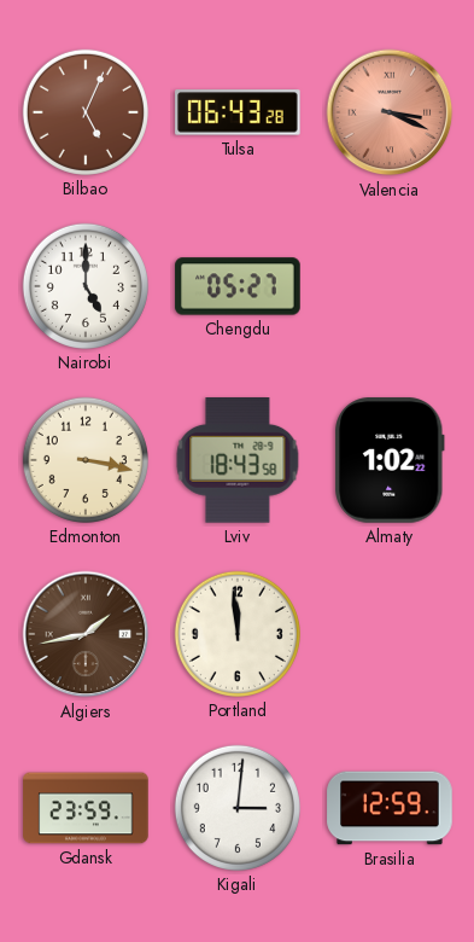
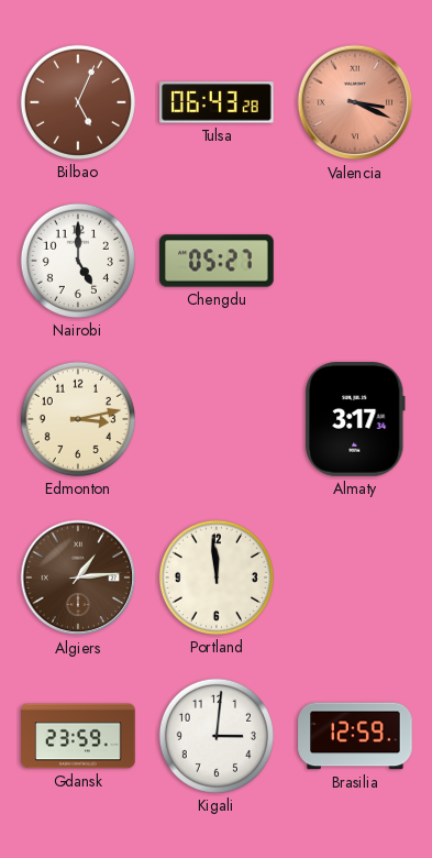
Edmonton: 3:17 -> 3:13
Lviv: 18:43 -> none
Almaty: 1:02 -> 3:17
Algiers: 1:43 -> 1:14
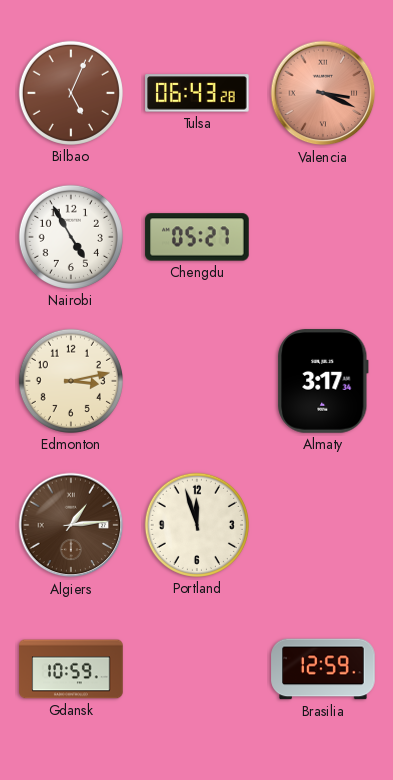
Nairobi: 5:00 -> 4:55
Portland: 11:59 -> 11:57
Gdansk: 23:59 -> 10:59
Kigali: 3:01 -> none
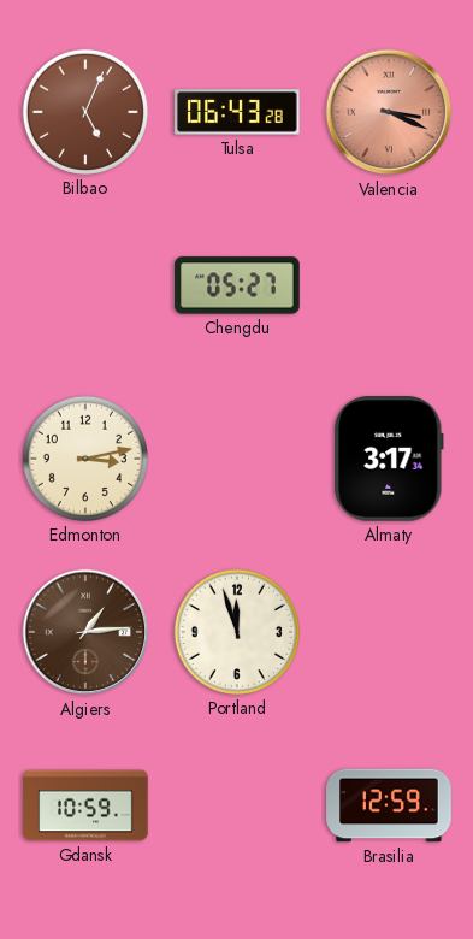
Nairobi: 4:55 -> none
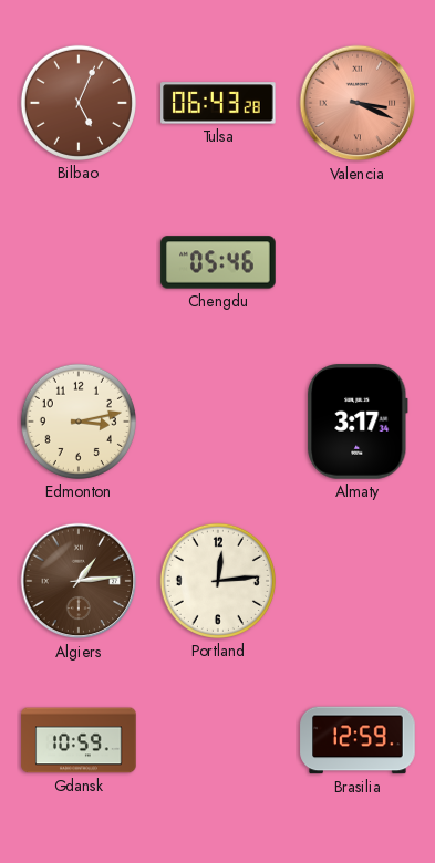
Chengdu: 05:27 -> 05:46
Portland: 11:57 -> 12:14
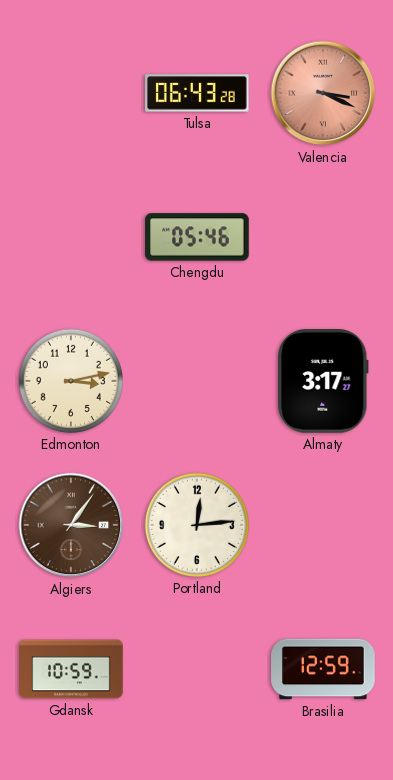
Bilbao: 5:04 -> none
Almaty: 3:17:34 -> 3:17:27
Algiers: 1:14 -> 3:06
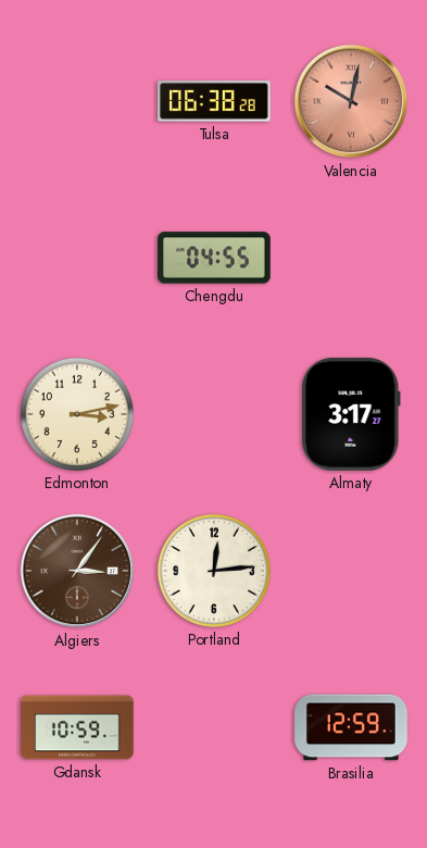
Tulsa: 06:43 -> 06:38
Valencia: 3:19 -> 10:02
Chengdu: 05:46 -> 04:55
